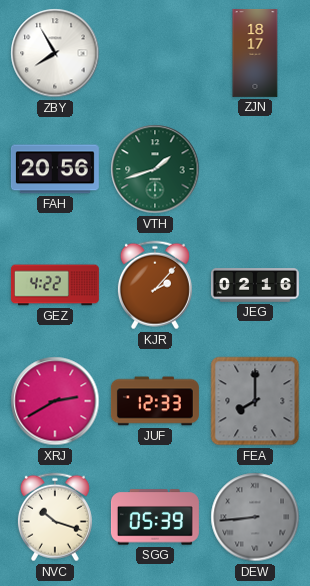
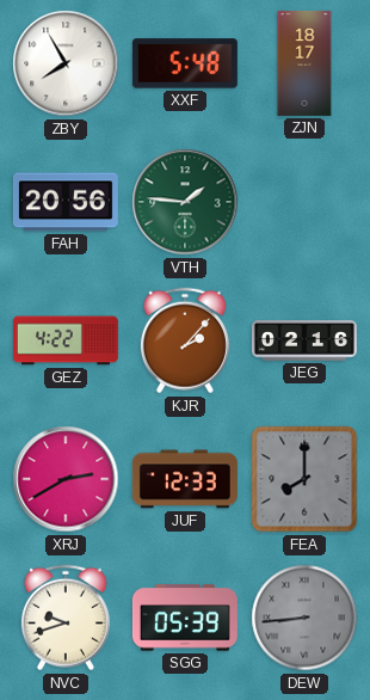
XXF: none -> 5:48
VTH: 1:42 -> 1:46
NVC: 10:18 -> 9:42
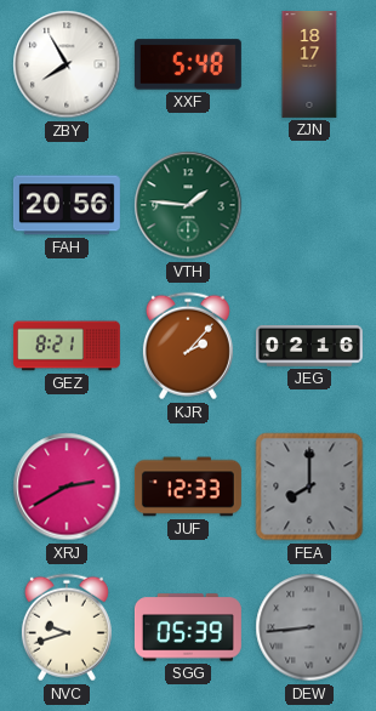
GEZ: 4:22 -> 8:21
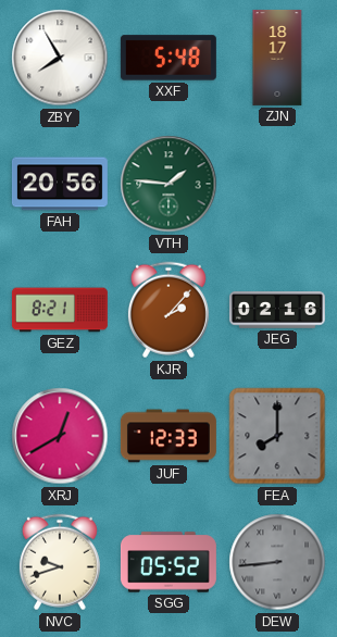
XRJ: 2:40 -> 12:40
SGG: 05:39 -> 05:52
